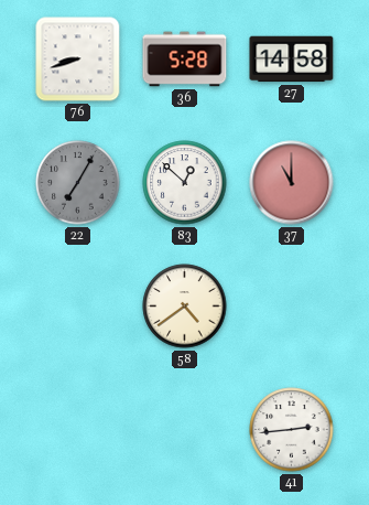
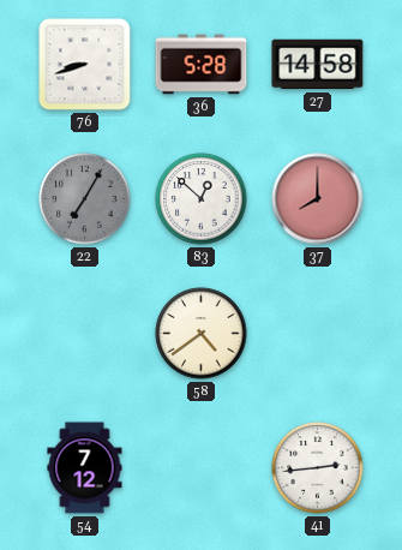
37: 11:00 -> 8:00
54: none -> 7:12
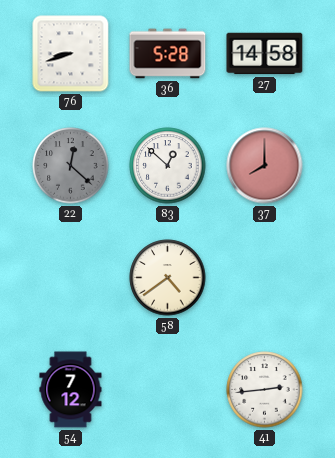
22: 7:05 -> 12:22
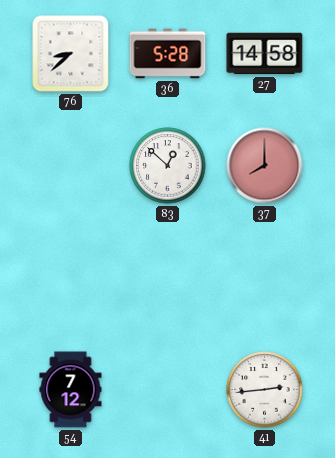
76: 8:42 -> 8:38
22: 12:22 -> none
58: 4:39 -> none
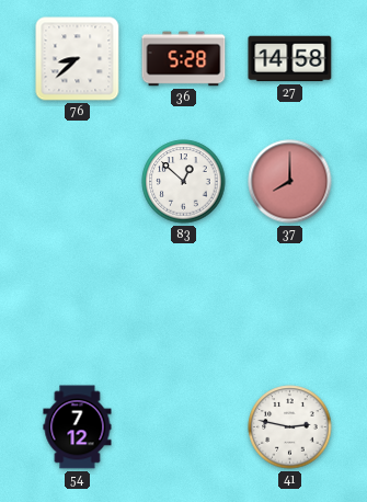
41: 2:44 -> 2:47
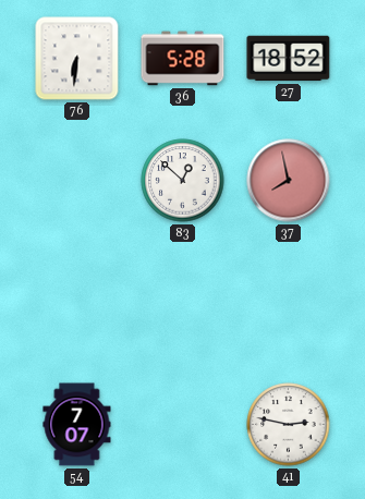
76: 8:38 -> 6:31
27: 14:58 -> 18:52
37: 8:00 -> 7:58
54: 7:12 -> 7:07
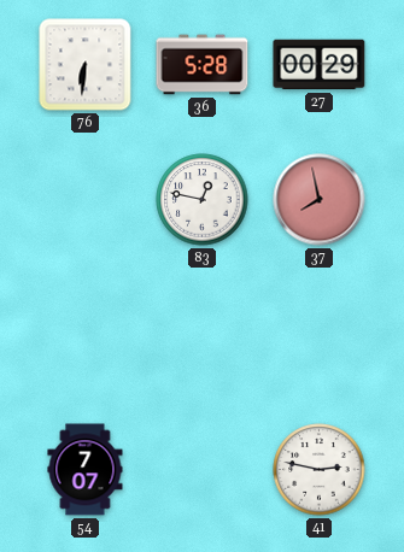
27: 18:52 -> 00:29
83: 12:52 -> 12:47
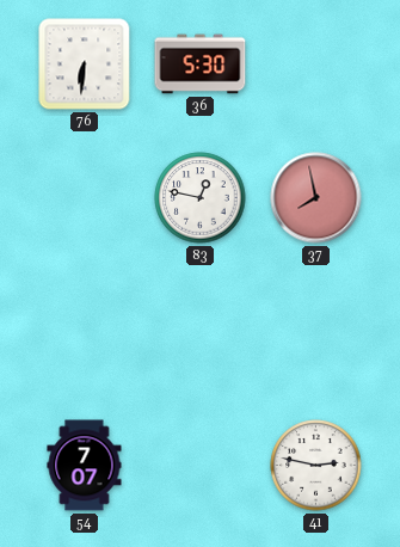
36: 5:28 -> 5:30
27: 00:29 -> none
